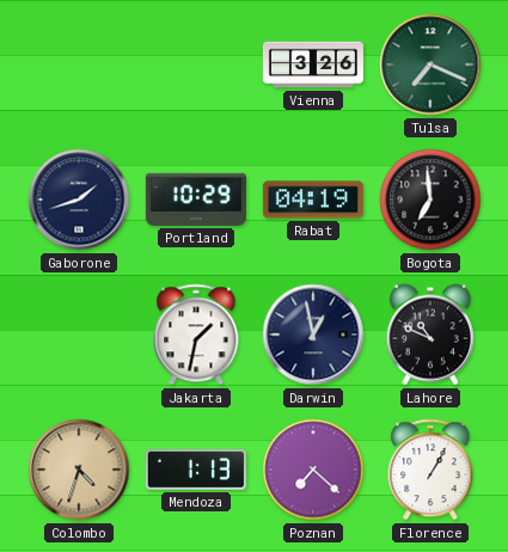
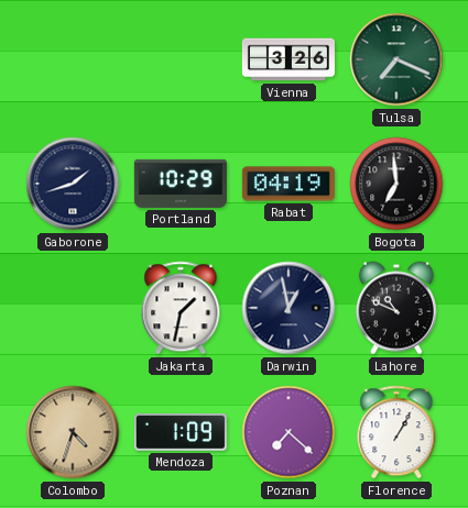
Mendoza: 1:13 -> 1:09
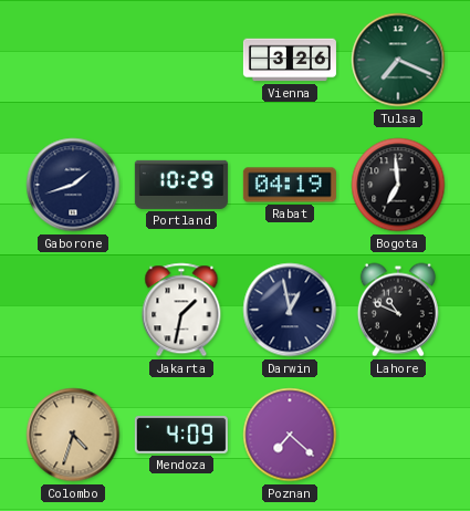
Mendoza: 1:09 -> 4:09
Florence: 1:05 -> none
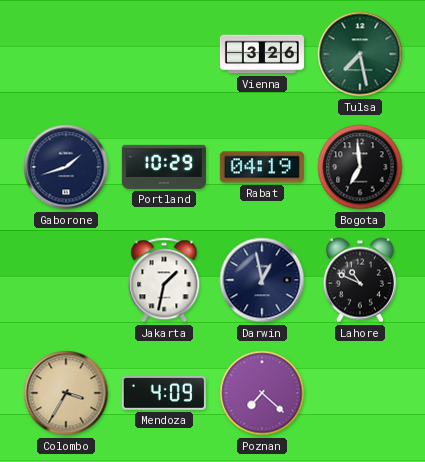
Tulsa: 7:19 -> 7:28
Colombo: 4:33 -> 3:35
